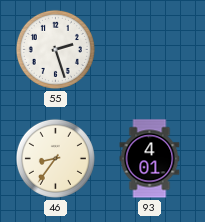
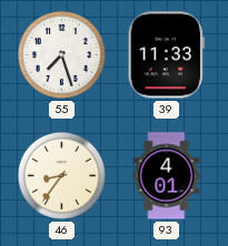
55: 2:27 -> 7:27
39: none -> 11:33
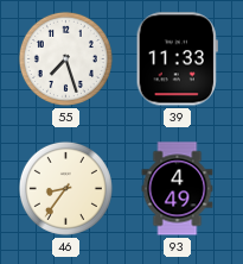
93: 4:01 -> 4:49
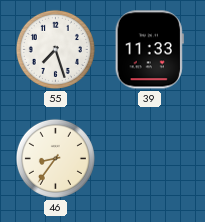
93: 4:49 -> none
